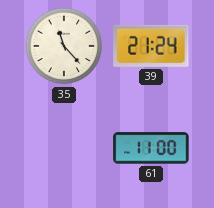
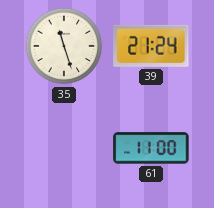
35: 11:23 -> 11:27
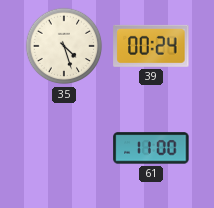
35: 11:27 -> 4:27
39: 21:24 -> 00:24
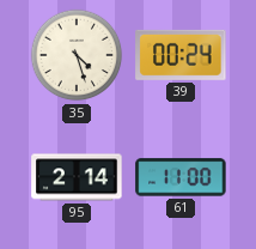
95: none -> 2:14
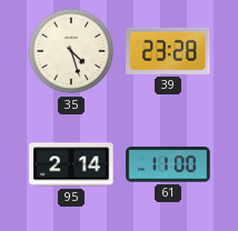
39: 00:24 -> 23:28
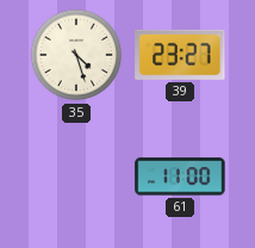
39: 23:28 -> 23:27
95: 2:14 -> none
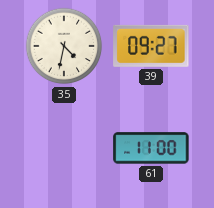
35: 4:27 -> 4:32
39: 23:27 -> 09:27
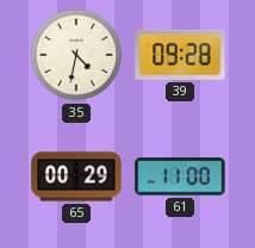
39: 09:27 -> 09:28
65: none -> 00:29
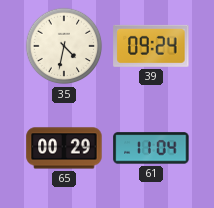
39: 09:28 -> 09:24
61: 11:00 -> 11:04
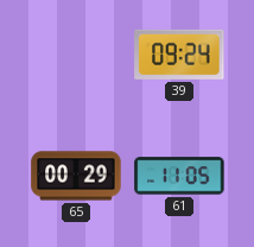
35: 4:32 -> none
61: 11:04 -> 11:05
